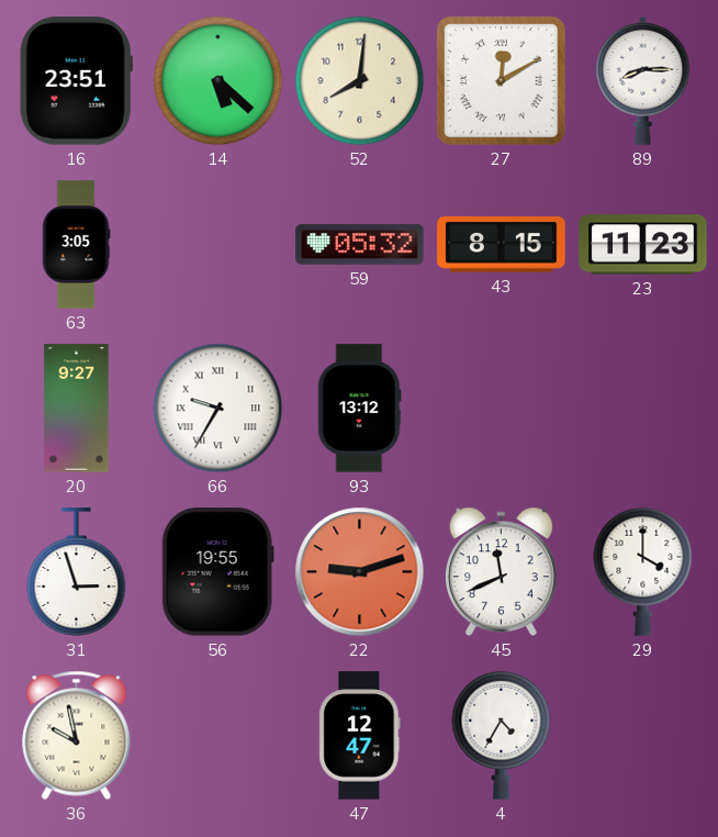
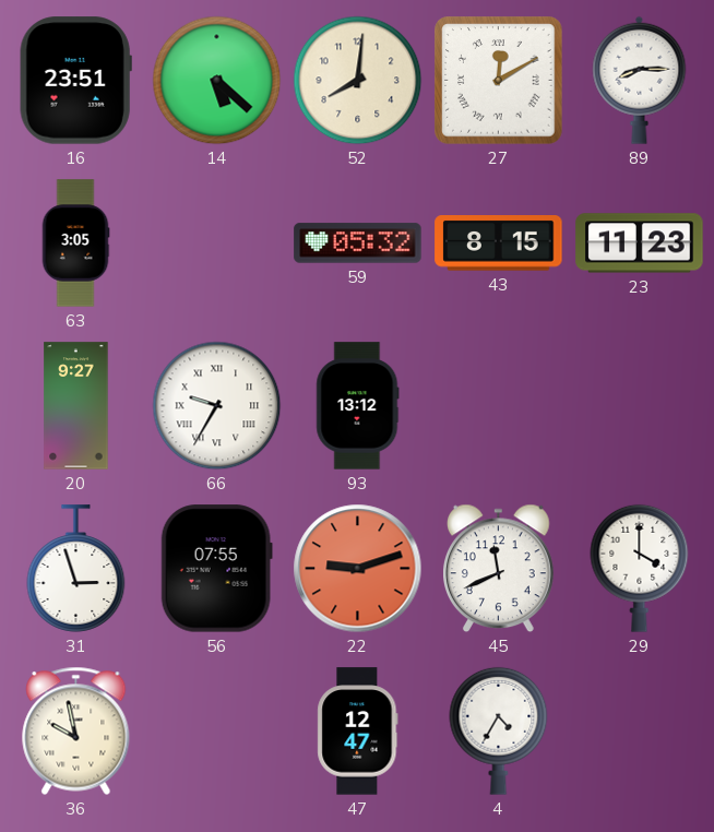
56: 19:55 -> 07:55
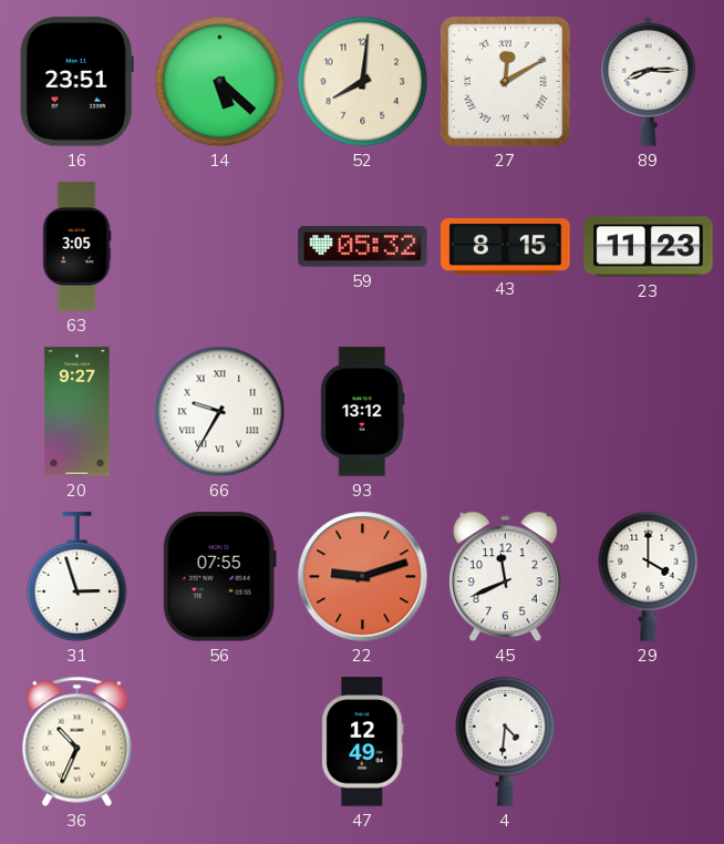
36: 9:58 -> 10:34
47: 12:47 -> 12:49
4: 4:35 -> 4:31
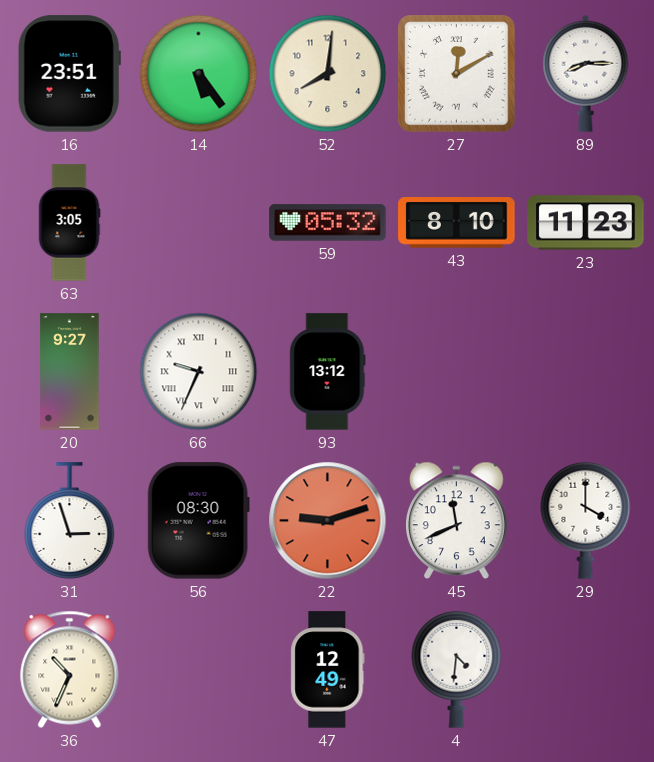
14: 5:22 -> 5:24
43: 8:15 -> 8:10
66: 9:35 -> 9:34
56: 07:55 -> 08:30
